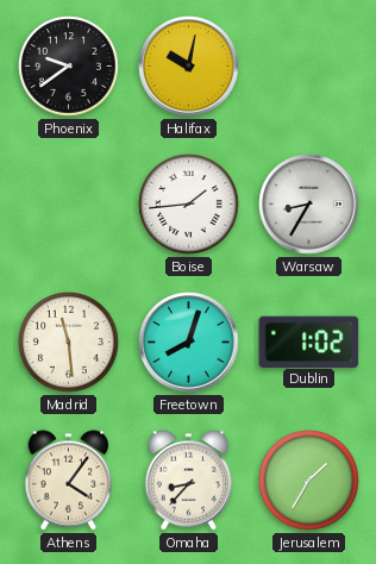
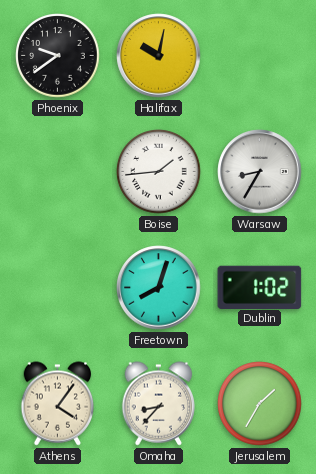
Madrid: 11:29 -> none
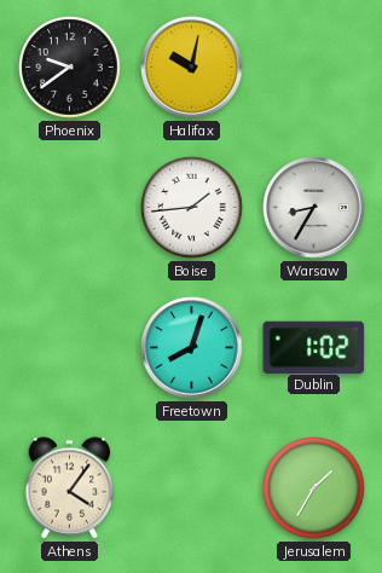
Omaha: 8:37 -> none
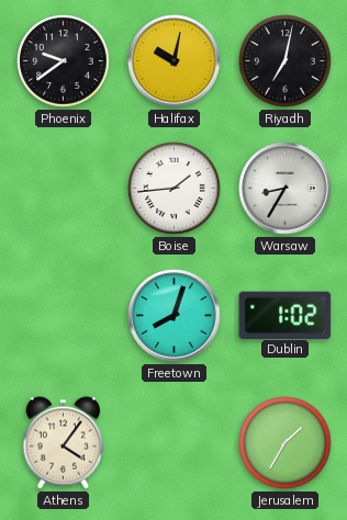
Riyadh: none -> 7:02
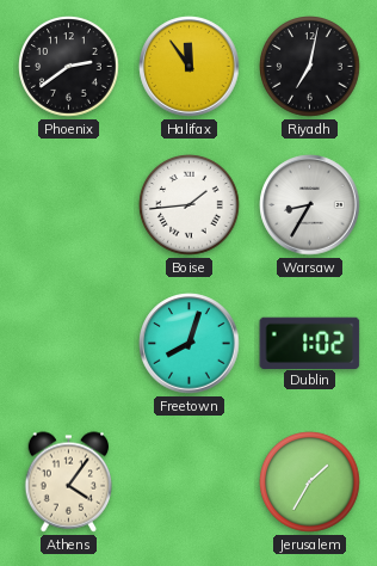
Phoenix: 9:39 -> 2:39
Halifax: 10:02 -> 11:54
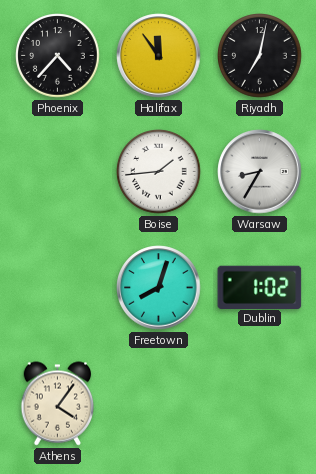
Phoenix: 2:39 -> 4:37
Jerusalem: 1:35 -> none
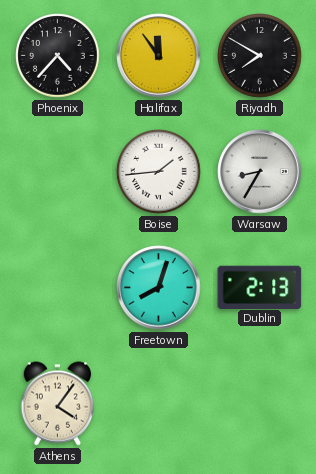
Riyadh: 7:02 -> 7:50
Dublin: 1:02 -> 2:13
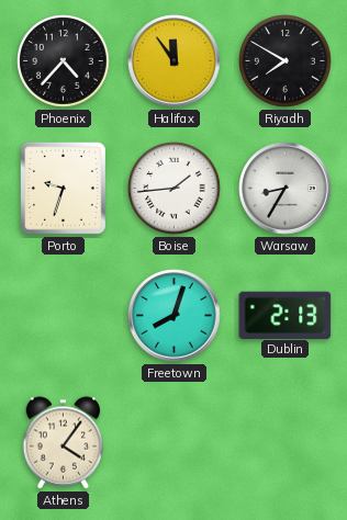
Porto: none -> 9:33
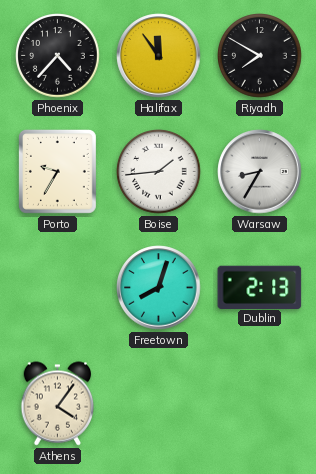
Porto: 9:33 -> 9:35
